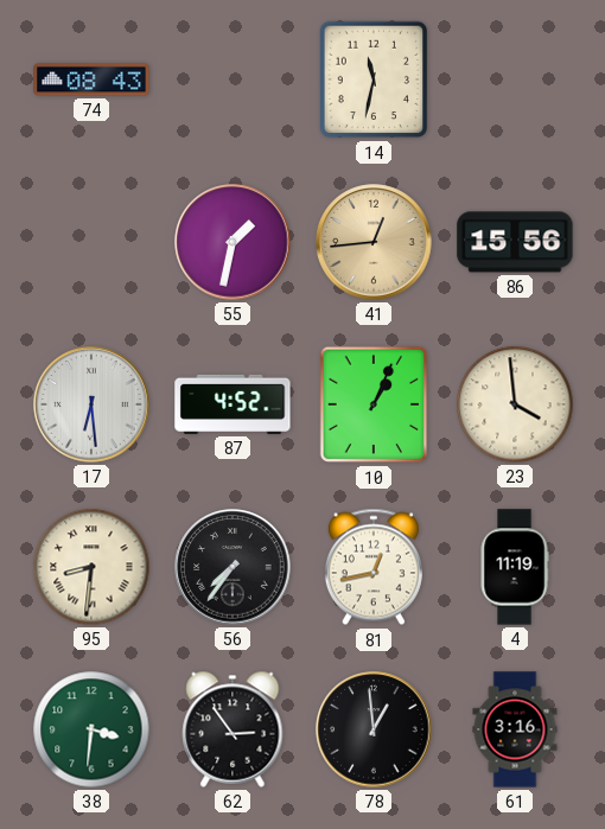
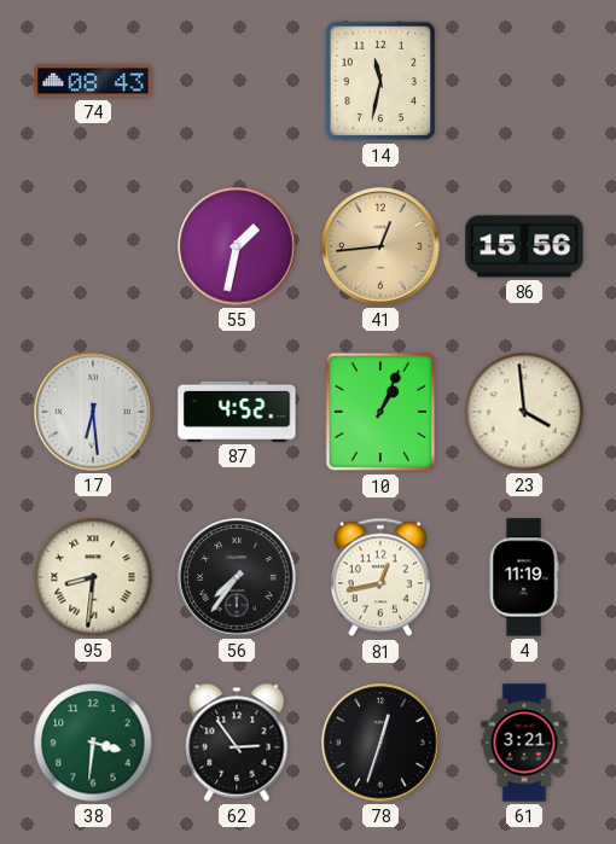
78: 12:59 -> 12:33
61: 3:16 -> 3:21
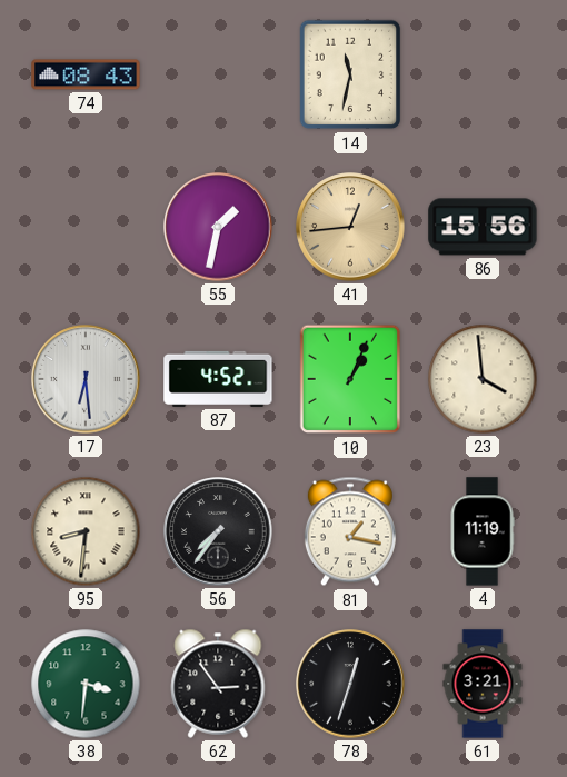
81: 12:43 -> 1:17
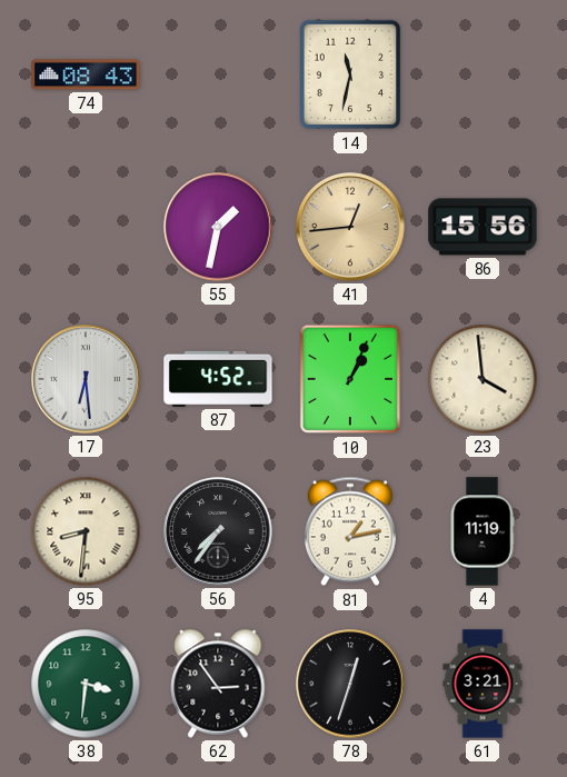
81: 1:17 -> 1:13
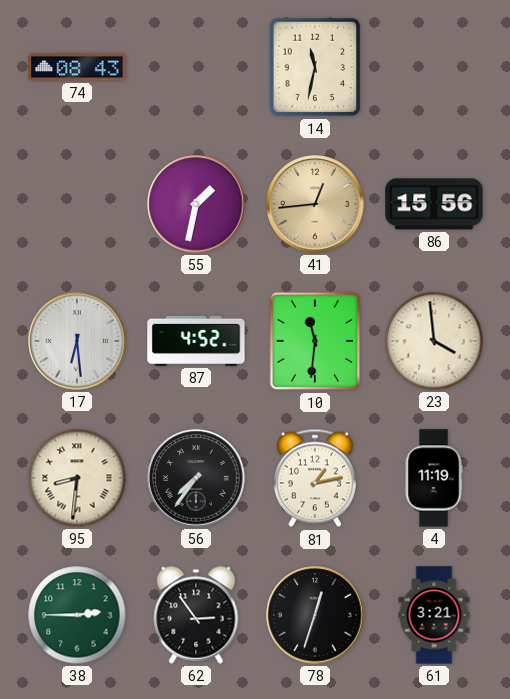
10: 1:04 -> 11:31
38: 3:31 -> 2:45
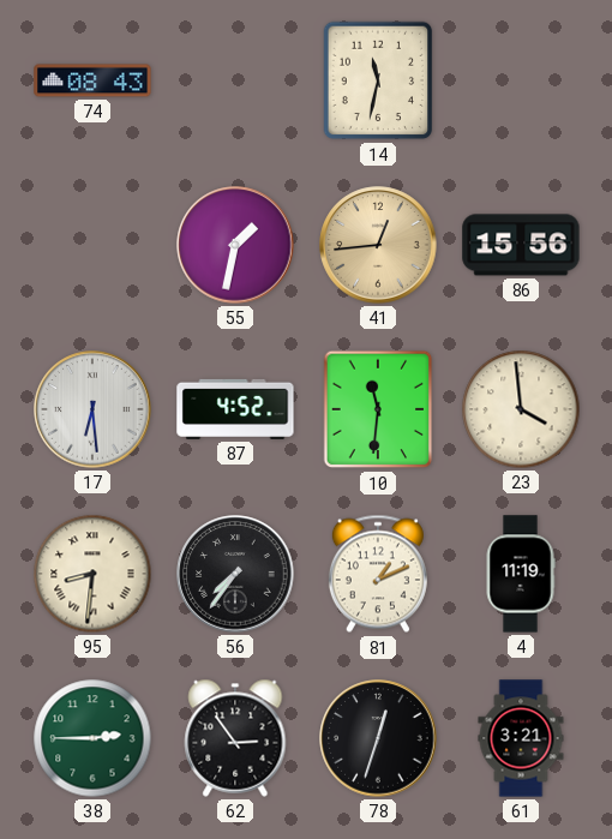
81: 1:13 -> 1:11
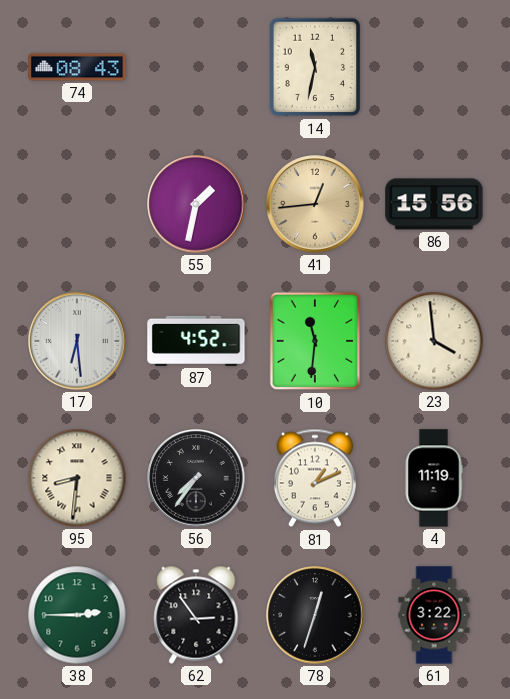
61: 3:21 -> 3:22
